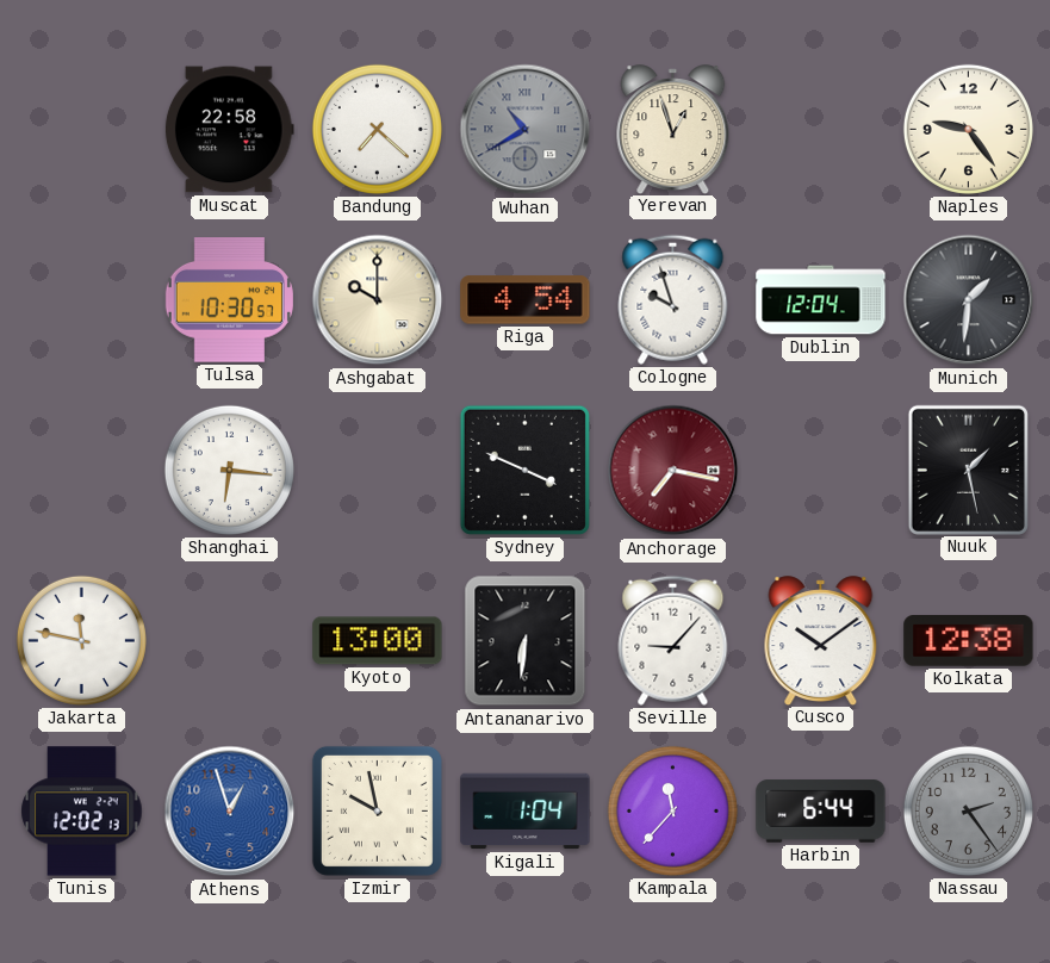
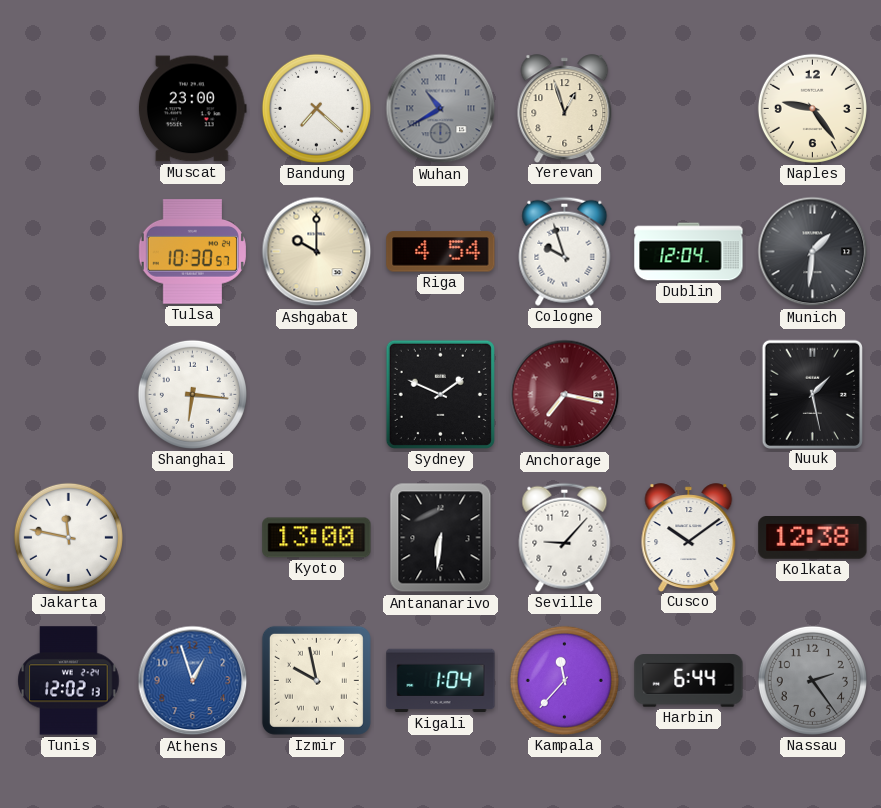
Muscat: 22:58 -> 23:00
Sydney: 3:49 -> 1:49
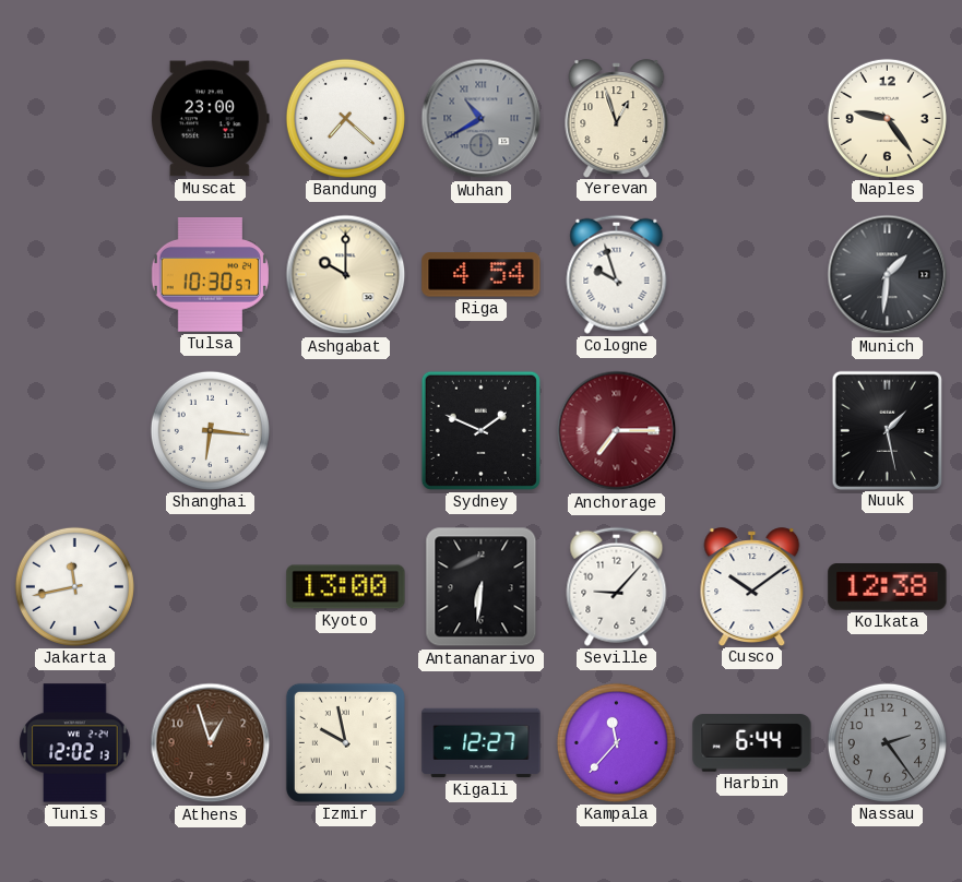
Dublin: 12:04 -> none
Anchorage: 7:17 -> 7:15
Jakarta: 11:47 -> 11:43
Athens dial: blue -> brown
Kigali: 1:04 -> 12:27
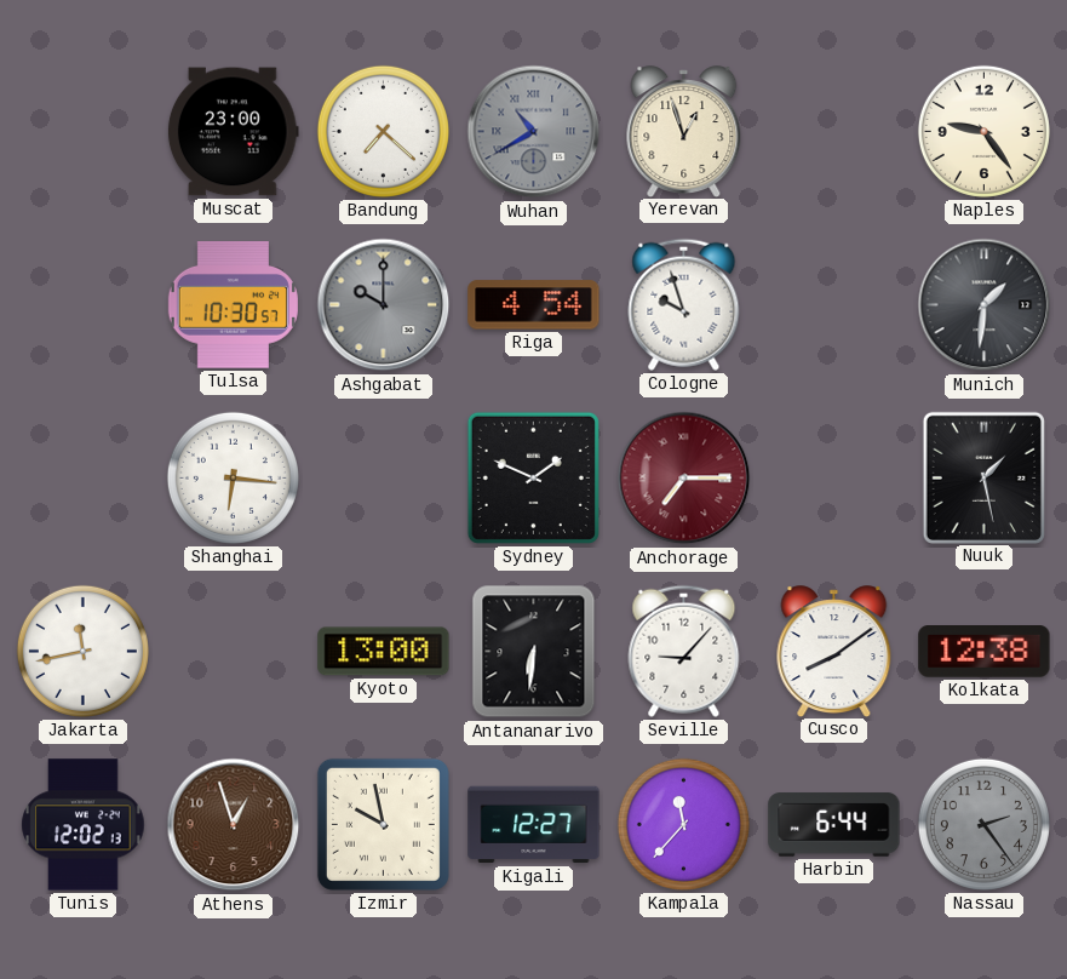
Ashgabat dial: cream -> grey
Cusco: 10:09 -> 8:09
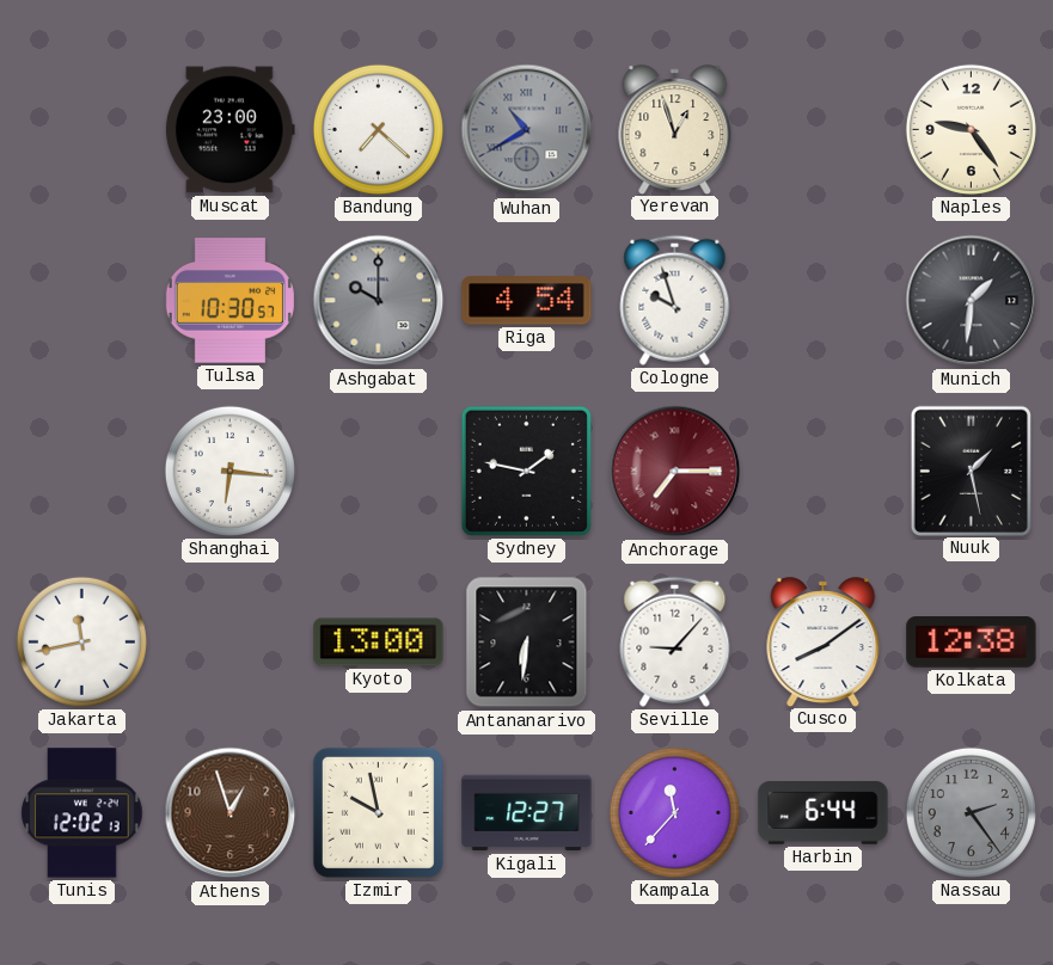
Sydney: 1:49 -> 1:47
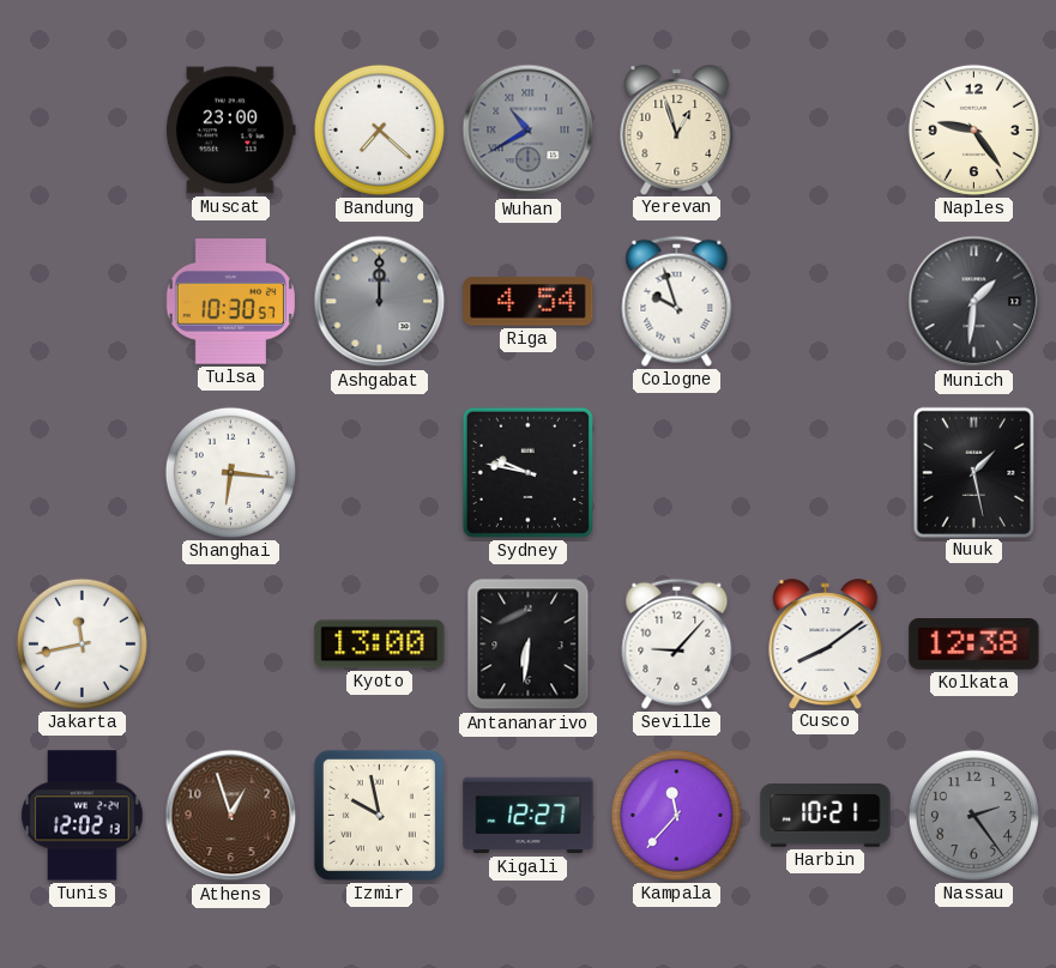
Ashgabat: 10:00 -> 12:00
Sydney: 1:47 -> 9:47
Anchorage: 7:15 -> none
Harbin: 6:44 -> 10:21
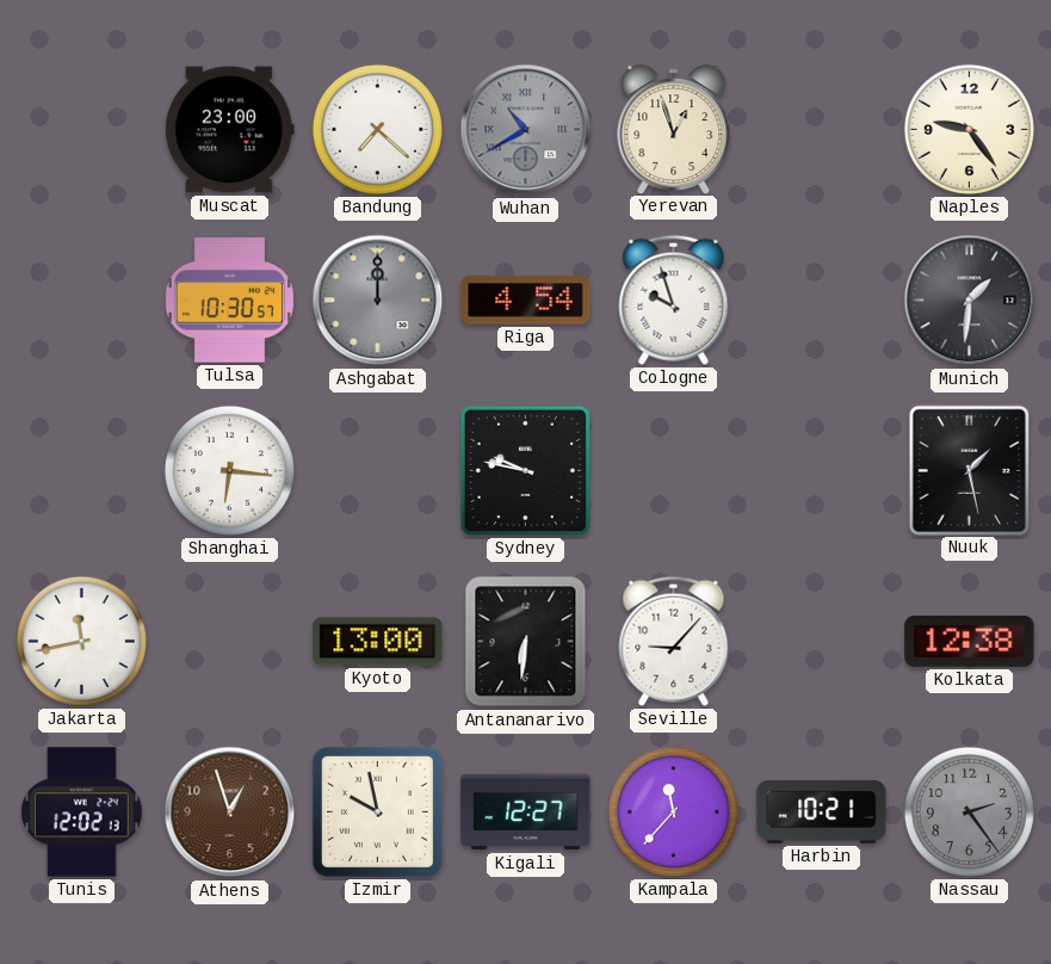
Cusco: 8:09 -> none
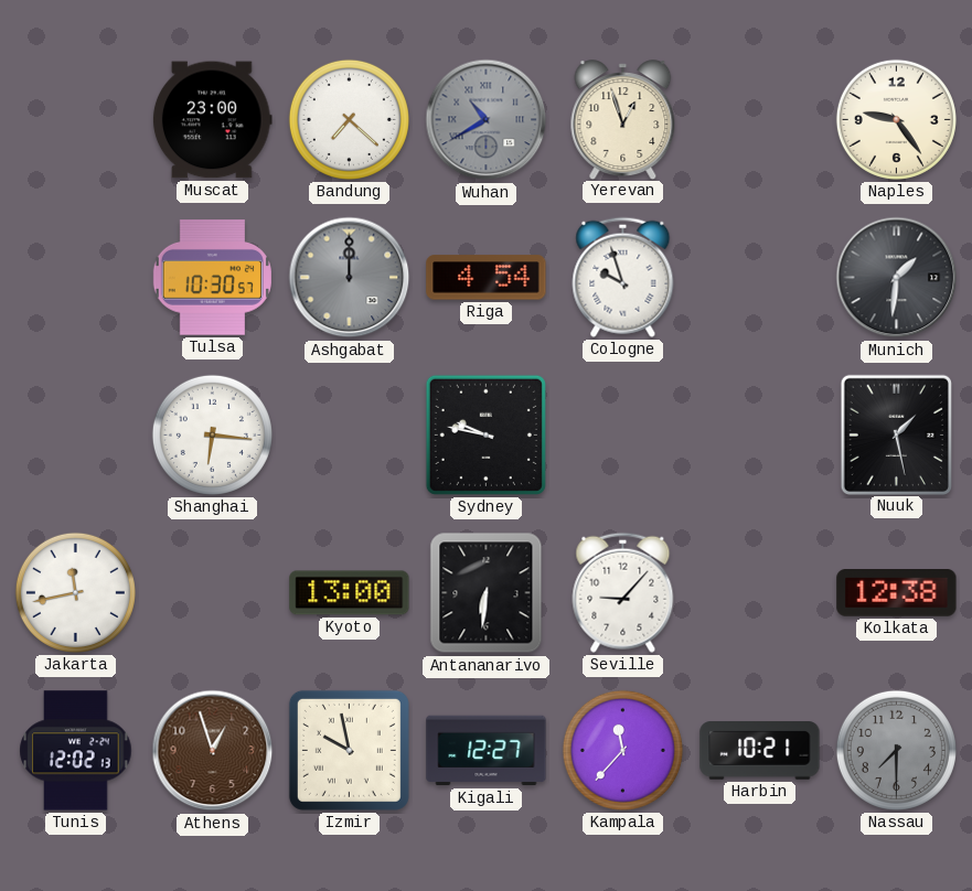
Nassau: 2:24 -> 7:30
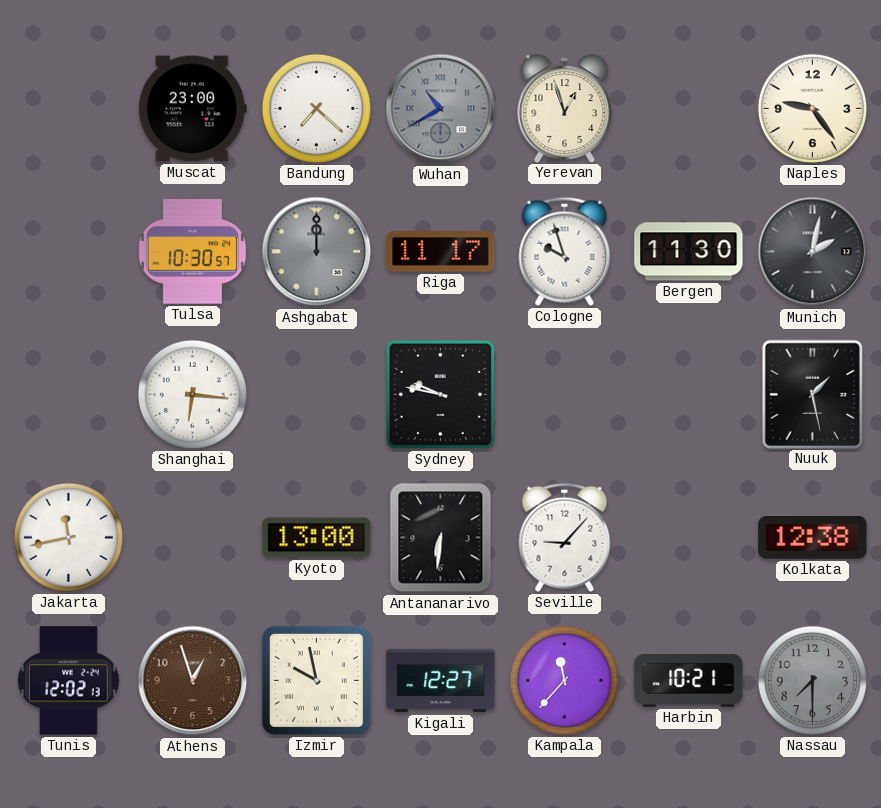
Riga: 4:54 -> 11:17
Bergen: none -> 11:30
Munich: 1:31 -> 2:02
